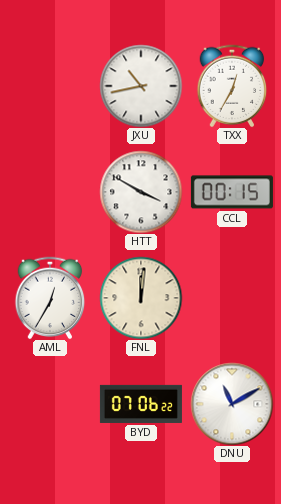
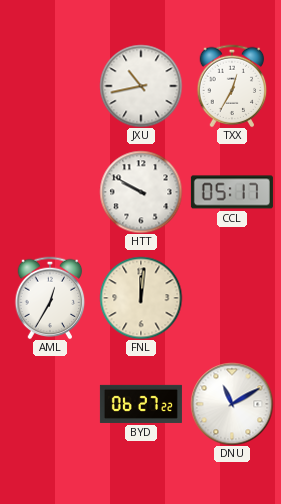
HTT: 3:50 -> 9:50
CCL: 00:15 -> 05:17
BYD: 07:06 -> 06:27
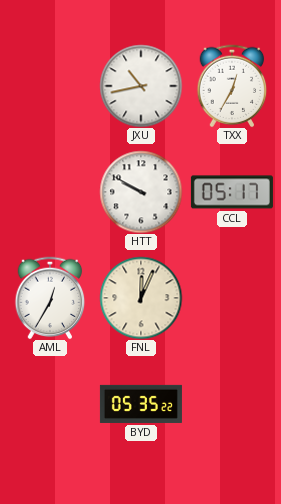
FNL: 12:01 -> 12:04
BYD: 06:27 -> 05:35
DNU: 11:10 -> none
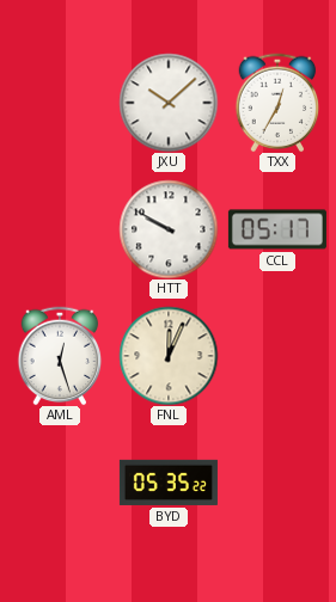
JXU: 10:43 -> 10:08
AML: 12:35 -> 12:27
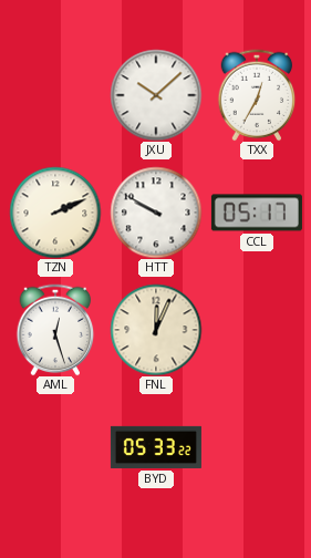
TZN: none -> 2:11
BYD: 05:35 -> 05:33
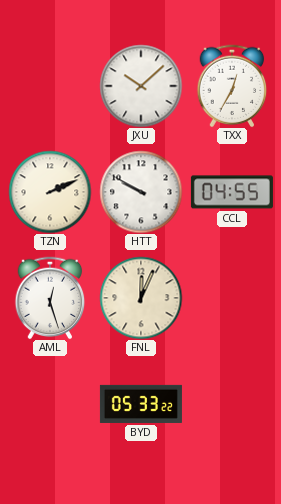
CCL: 05:17 -> 04:55
